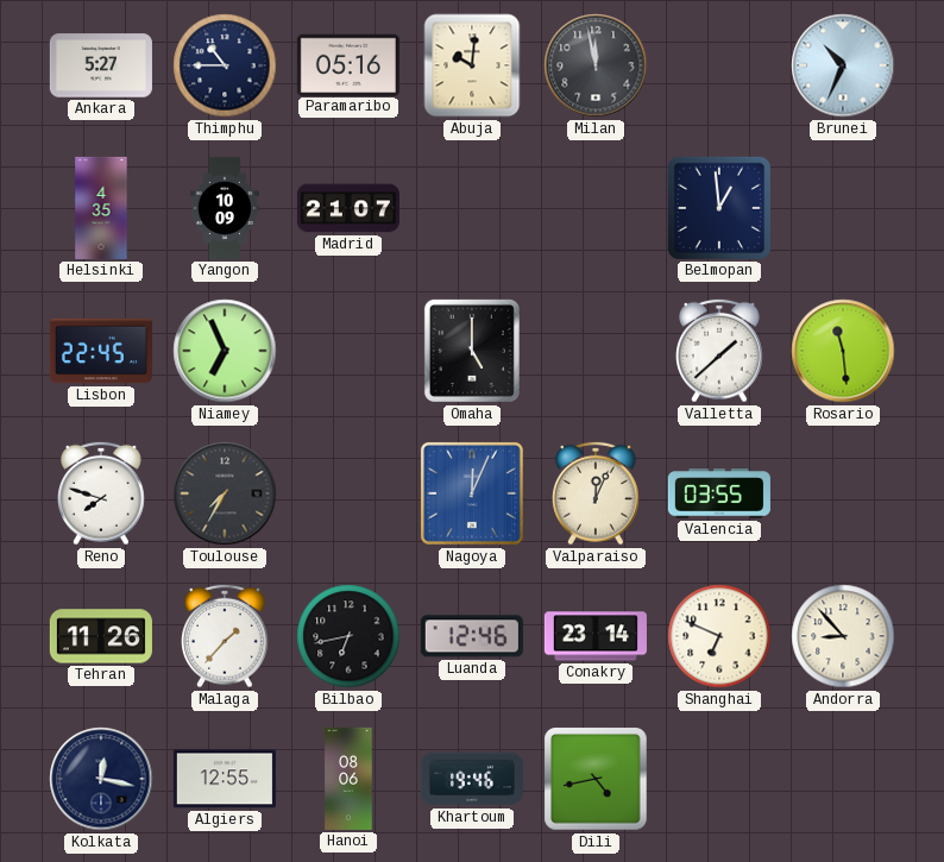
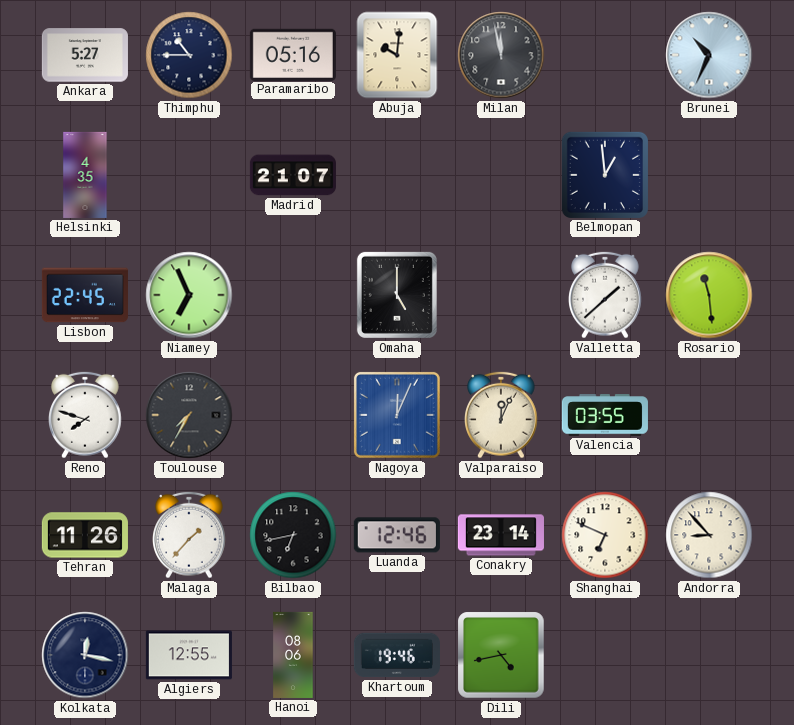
Yangon: 10:09 -> none
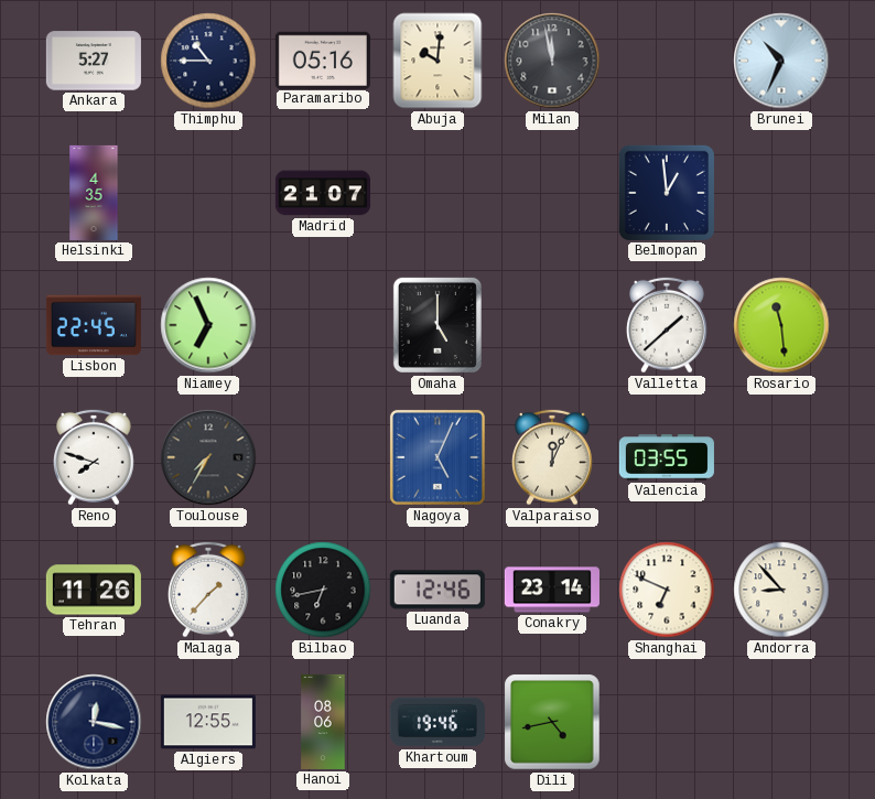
Nagoya: 12:04 -> 5:04
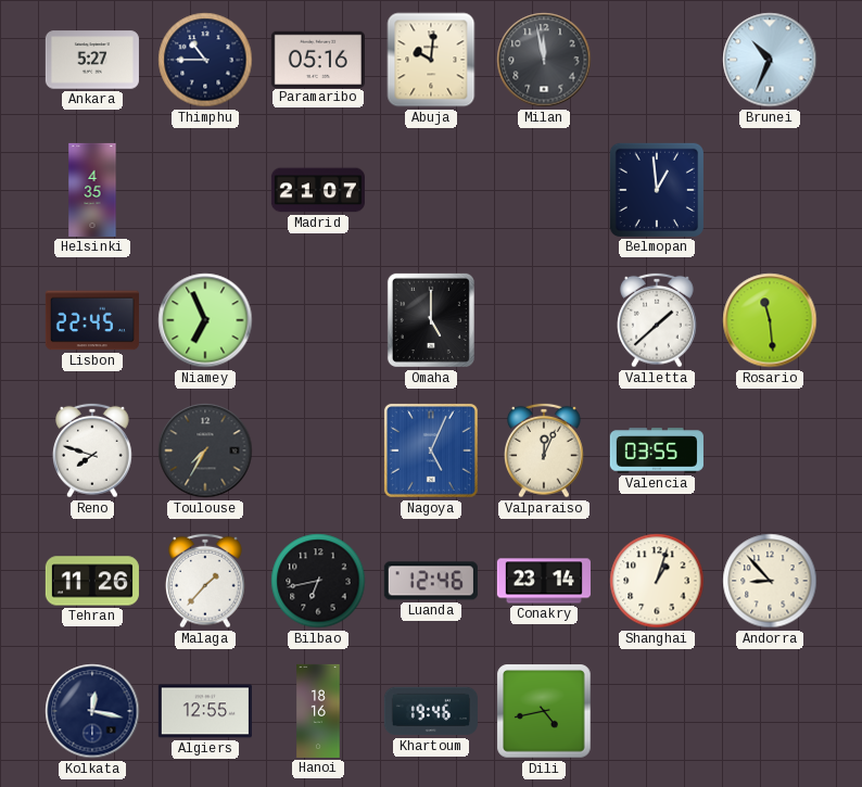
Shanghai: 6:49 -> 1:03
Hanoi: 08:06 -> 18:16
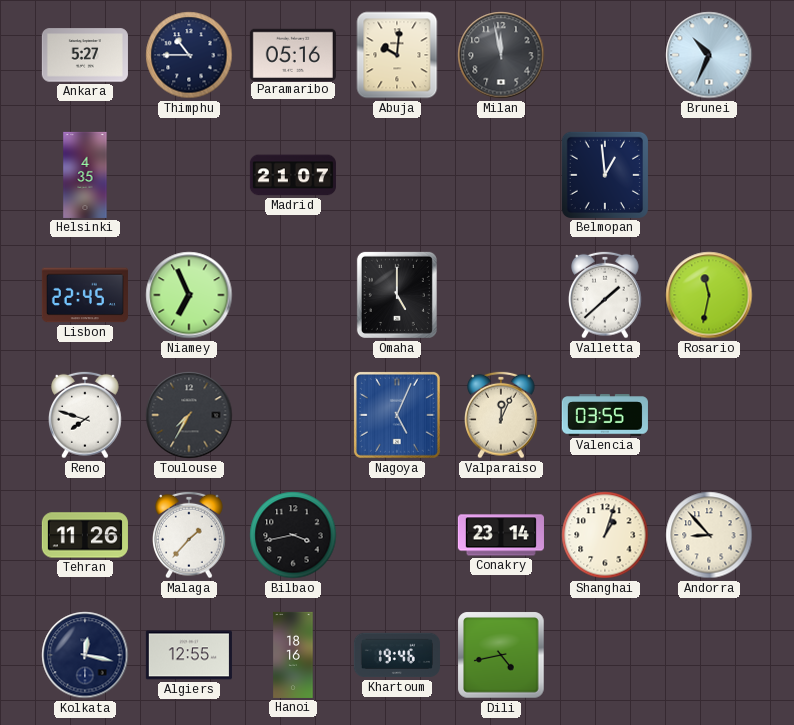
Rosario: 11:29 -> 11:32
Bilbao: 6:43 -> 3:43
Luanda: 12:46 -> none
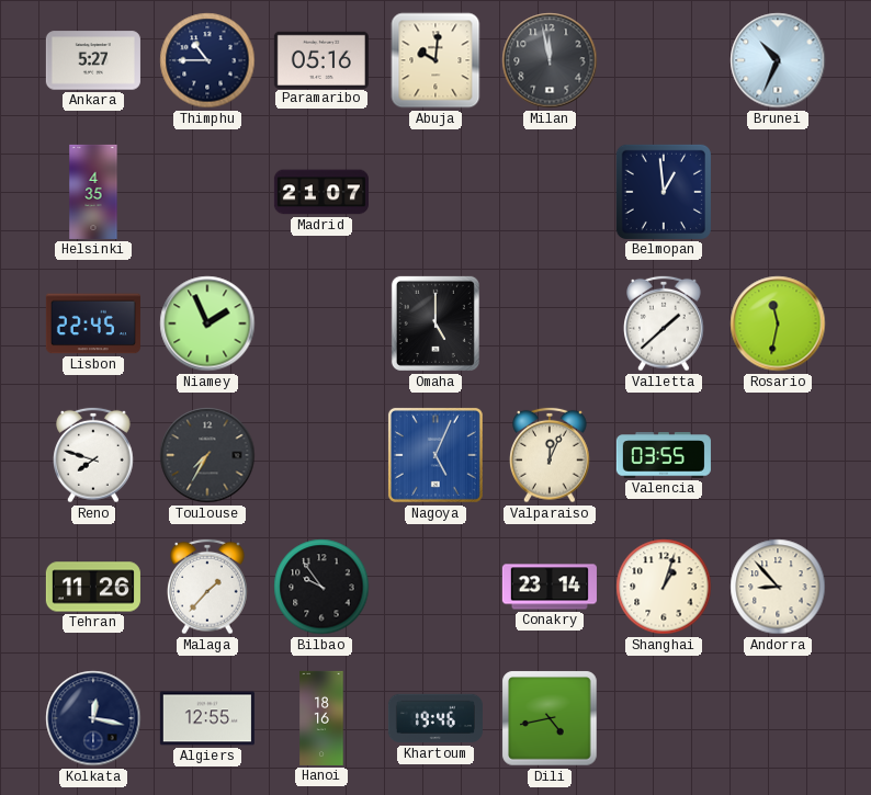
Niamey: 6:56 -> 1:56
Bilbao: 3:43 -> 9:54
